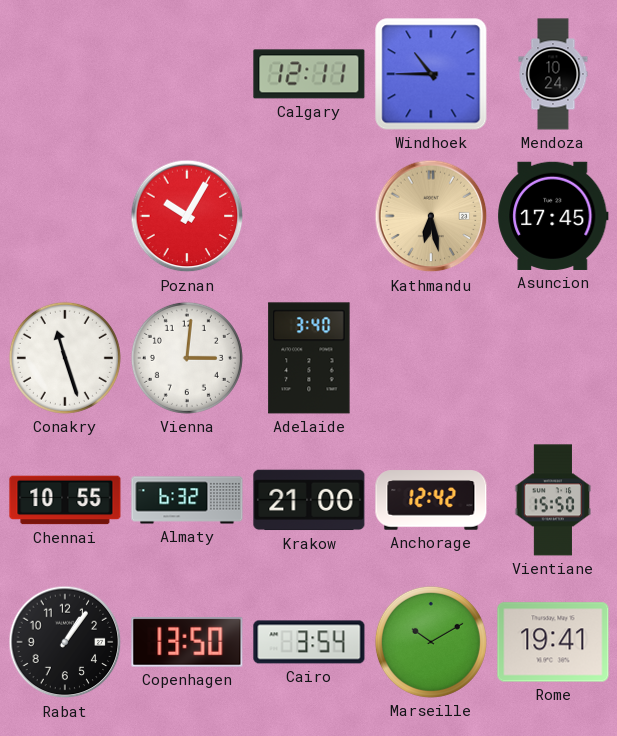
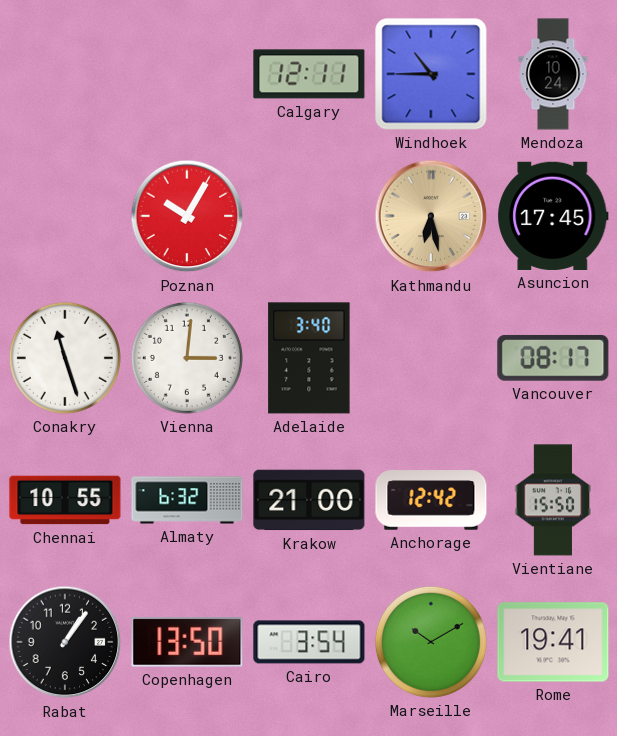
Vancouver: none -> 08:17
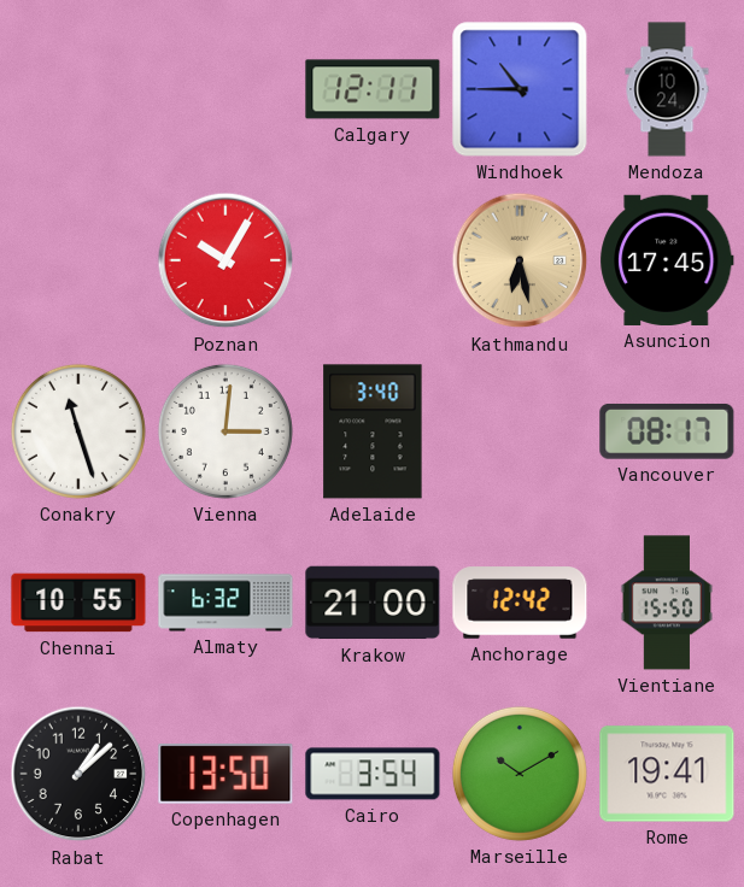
Rabat: 1:06 -> 1:08
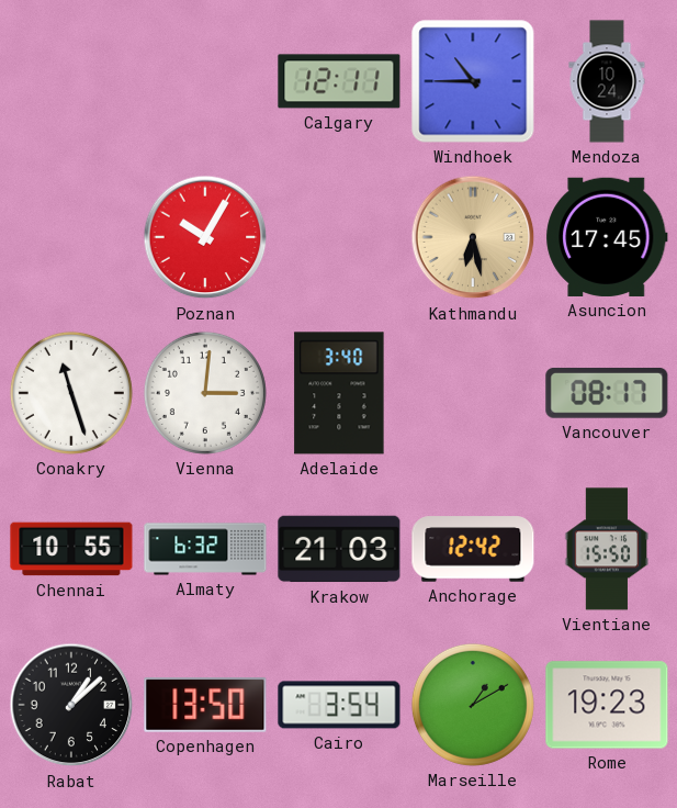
Krakow: 21:00 -> 21:03
Marseille: 10:10 -> 1:10
Rome: 19:41 -> 19:23
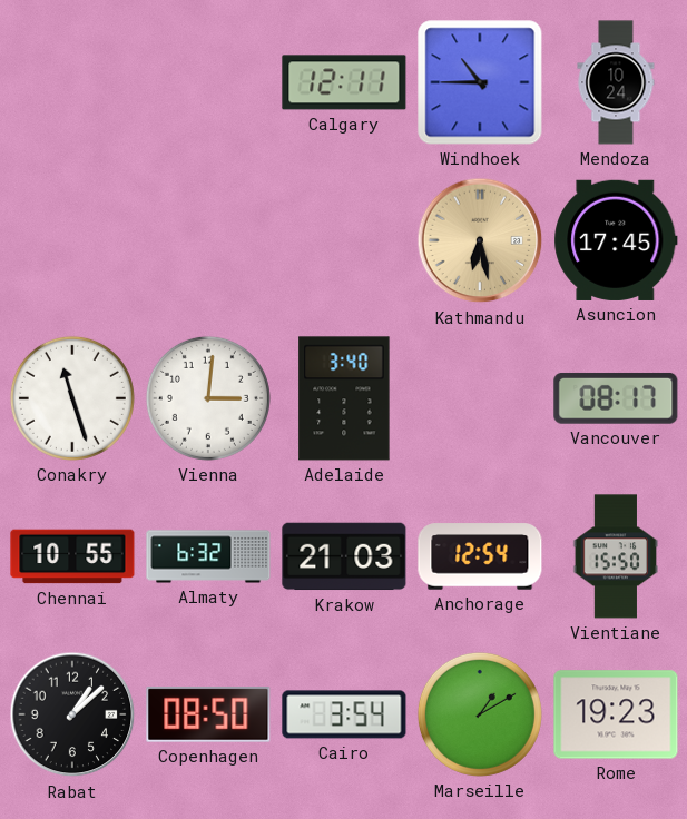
Poznan: 10:05 -> none
Anchorage: 12:42 -> 12:54
Copenhagen: 13:50 -> 08:50
